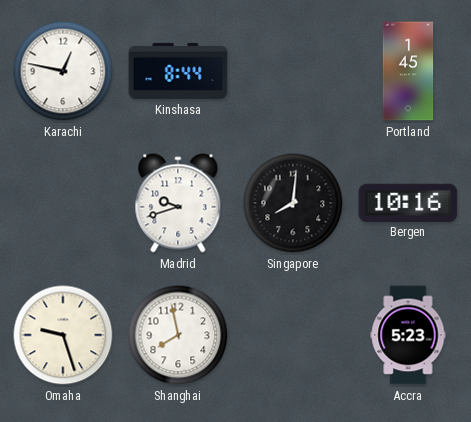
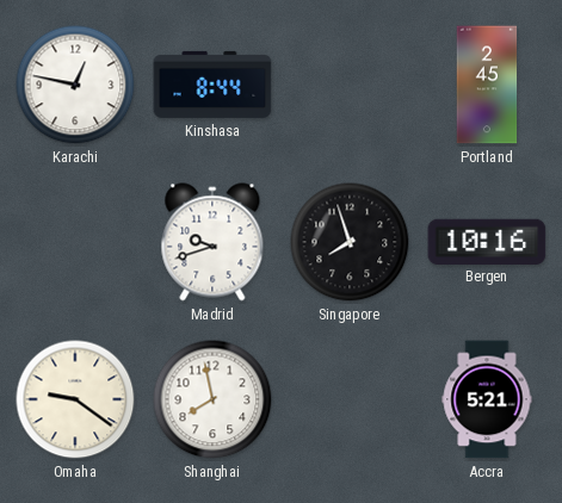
Portland: 1:45 -> 2:45
Singapore: 8:01 -> 7:57
Omaha: 9:27 -> 9:21
Accra: 5:23 -> 5:21
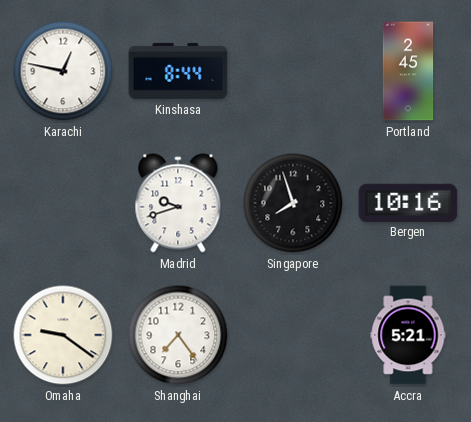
Shanghai: 7:58 -> 7:24
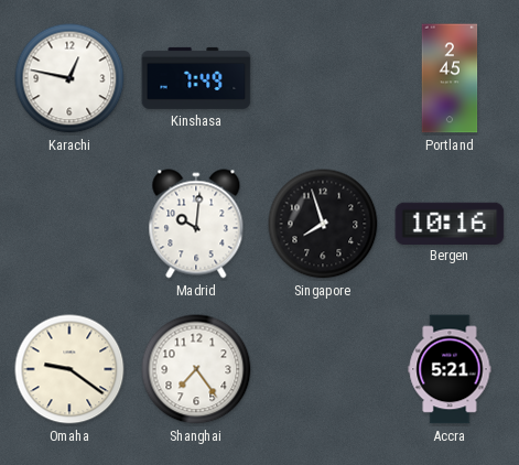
Kinshasa: 8:44 -> 7:49
Madrid: 9:42 -> 10:01
